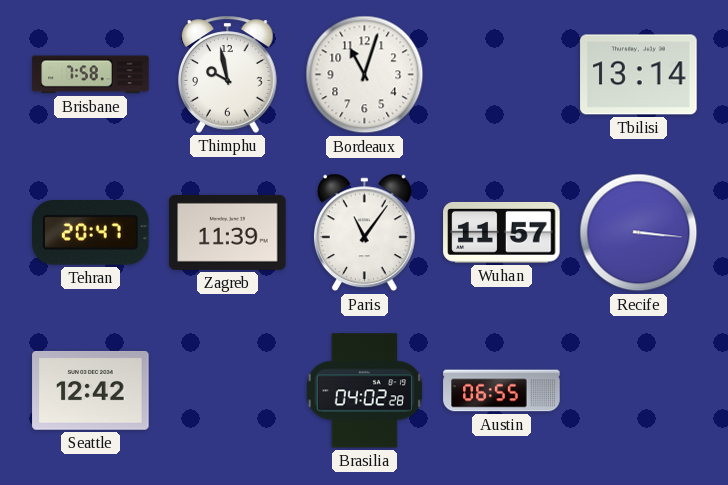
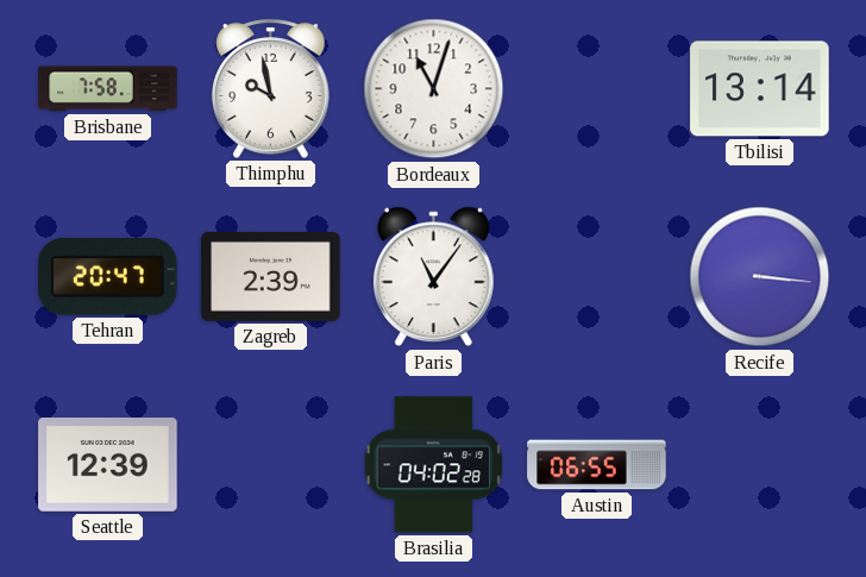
Zagreb: 11:39 -> 2:39
Wuhan: 11:57 -> none
Seattle: 12:42 -> 12:39
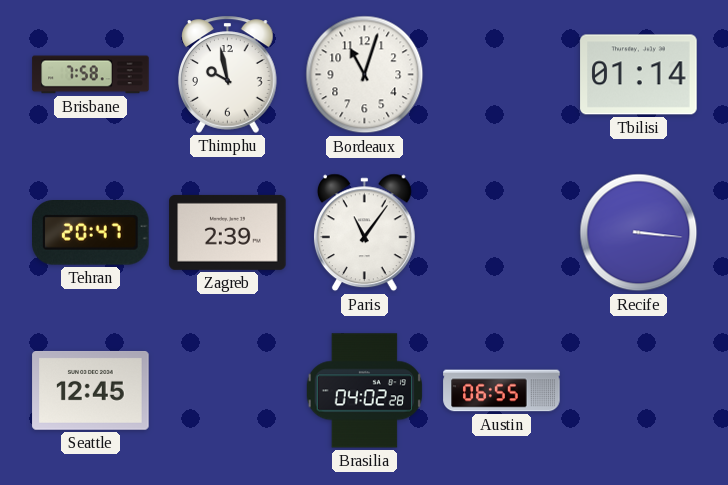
Tbilisi: 13:14 -> 01:14
Seattle: 12:39 -> 12:45
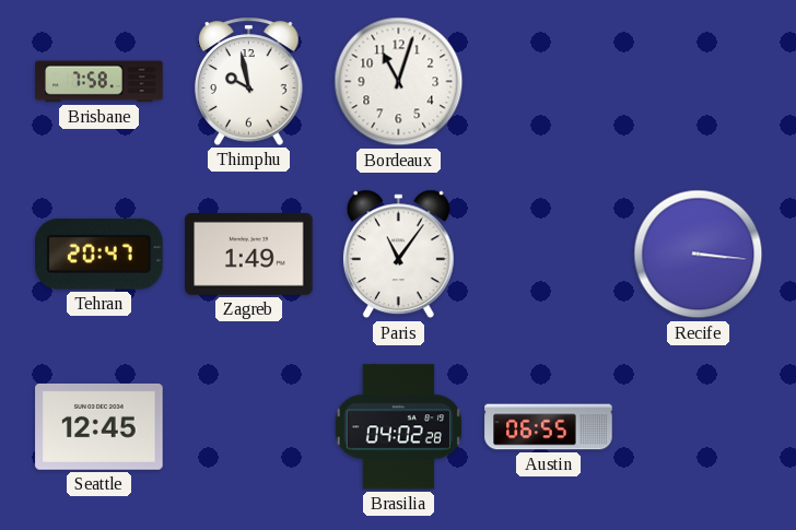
Tbilisi: 01:14 -> none
Zagreb: 2:39 -> 1:49
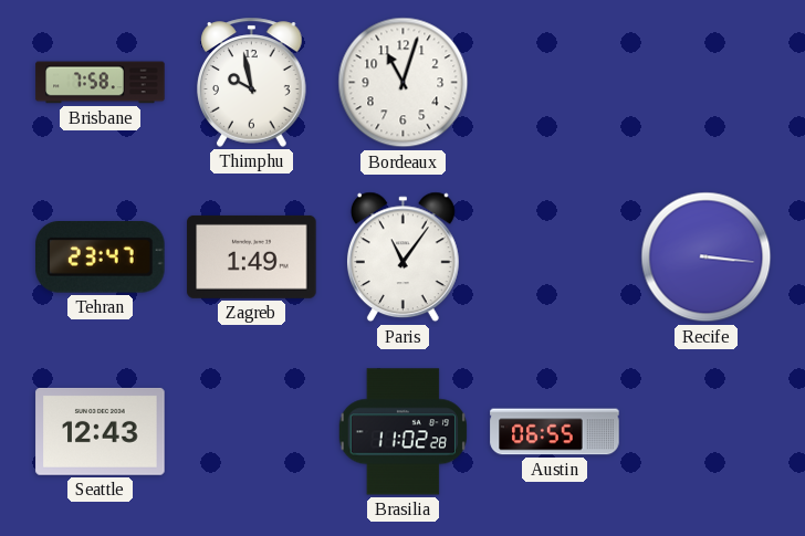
Tehran: 20:47 -> 23:47
Seattle: 12:45 -> 12:43
Brasilia: 04:02 -> 11:02
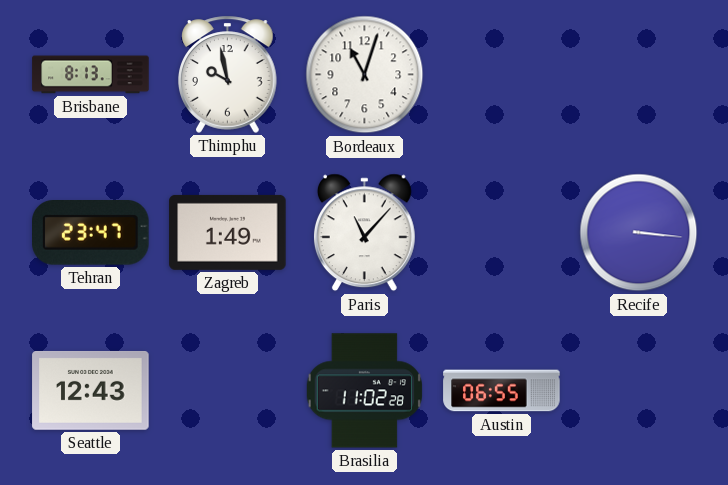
Brisbane: 7:58 -> 8:13
Paris: 11:06 -> 11:07
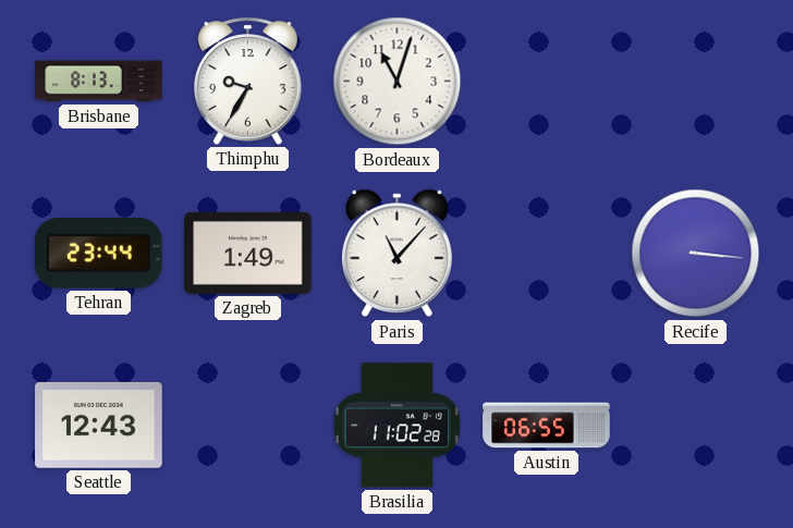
Thimphu: 9:58 -> 9:35
Tehran: 23:47 -> 23:44
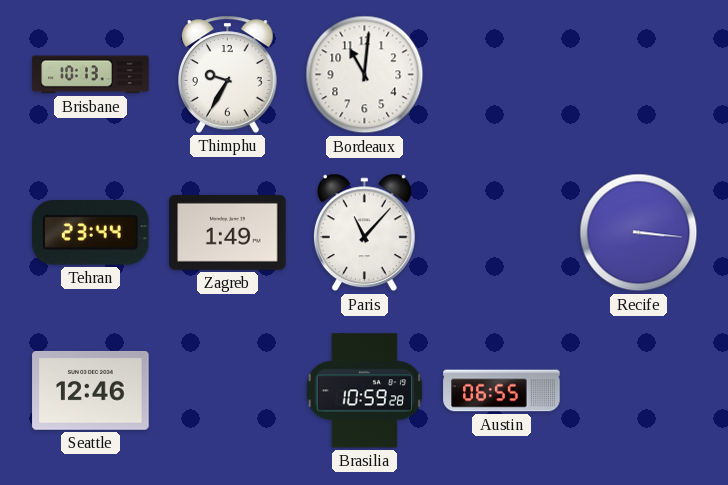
Brisbane: 8:13 -> 10:13
Bordeaux: 11:03 -> 11:01
Seattle: 12:43 -> 12:46
Brasilia: 11:02 -> 10:59
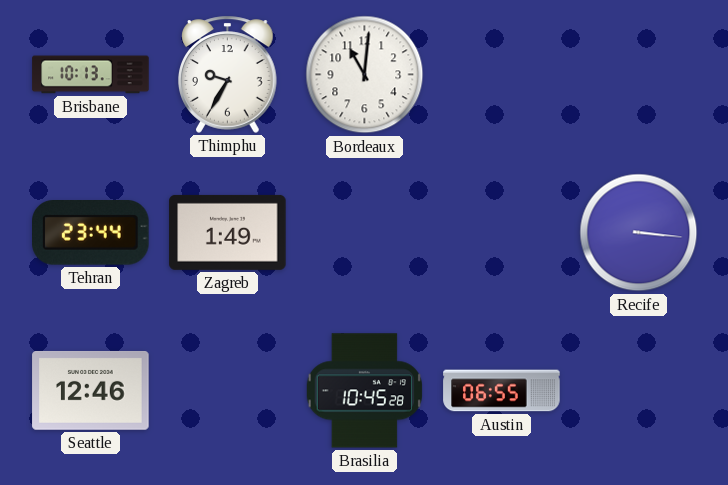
Paris: 11:07 -> none
Brasilia: 10:59 -> 10:45
